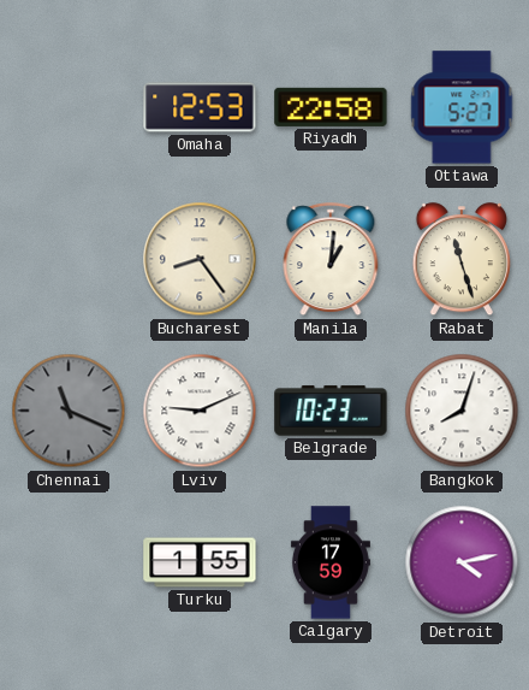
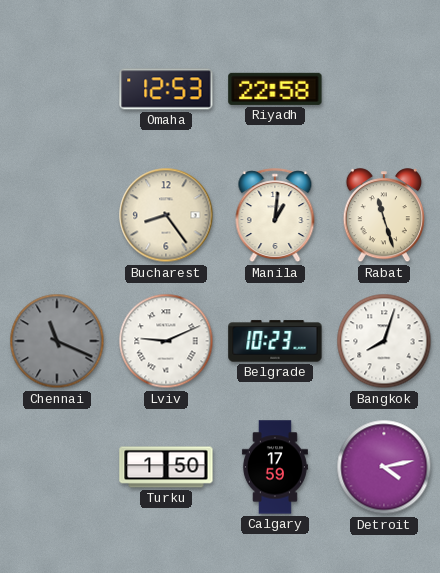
Ottawa: 5:27 -> none
Turku: 1:55 -> 1:50
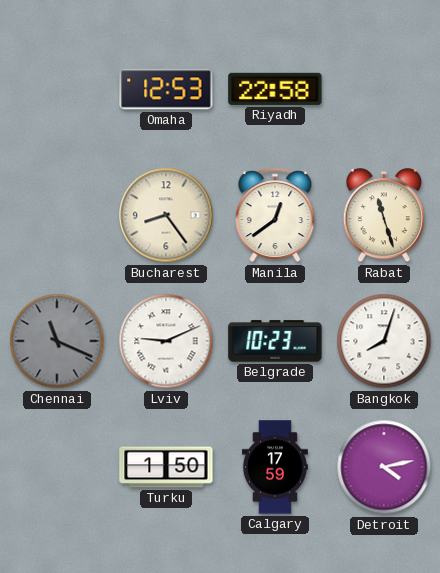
Manila: 1:01 -> 12:39
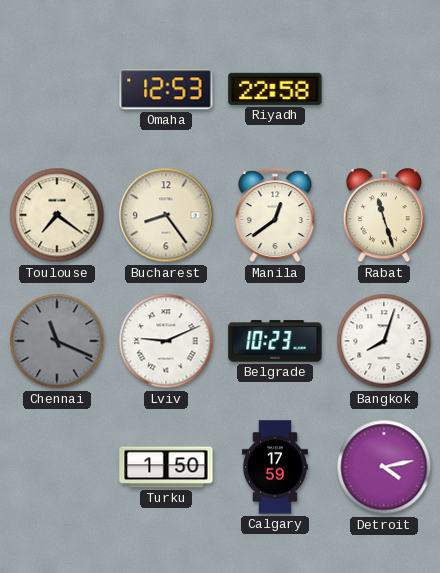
Toulouse: none -> 7:21
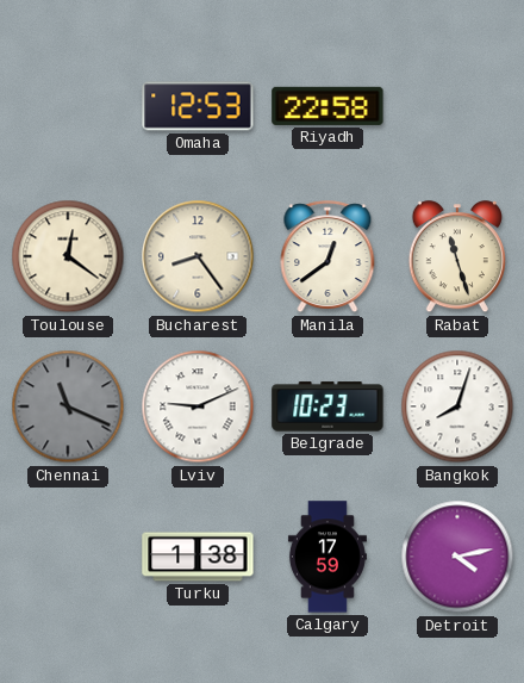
Toulouse: 7:21 -> 12:21
Turku: 1:50 -> 1:38
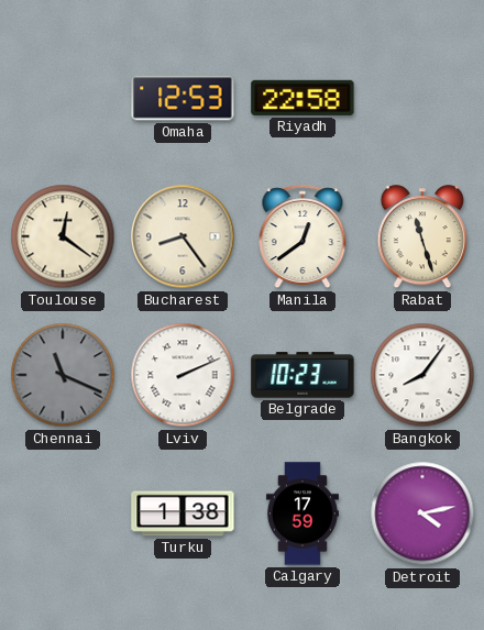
Lviv: 9:11 -> 2:11
Bangkok: 8:03 -> 8:06
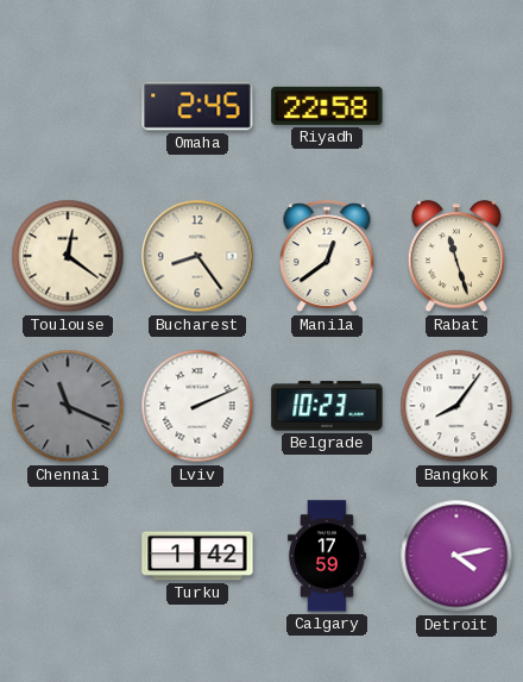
Omaha: 12:53 -> 2:45
Turku: 1:38 -> 1:42
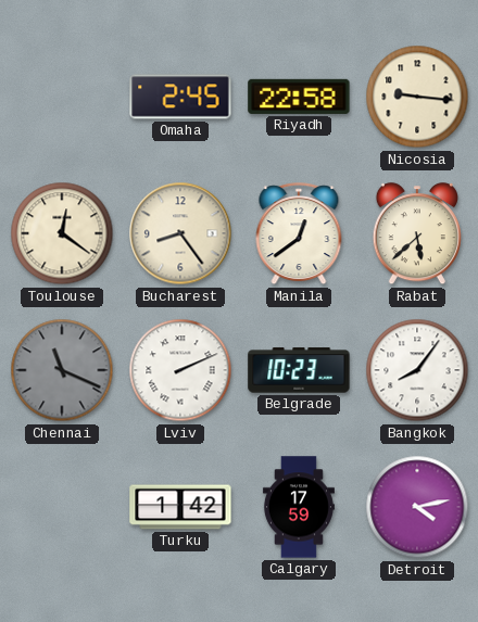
Nicosia: none -> 9:16
Rabat: 11:27 -> 5:38
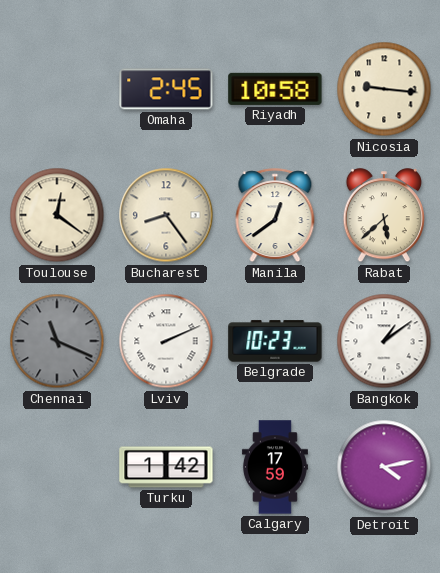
Riyadh: 22:58 -> 10:58
Bangkok: 8:06 -> 1:09
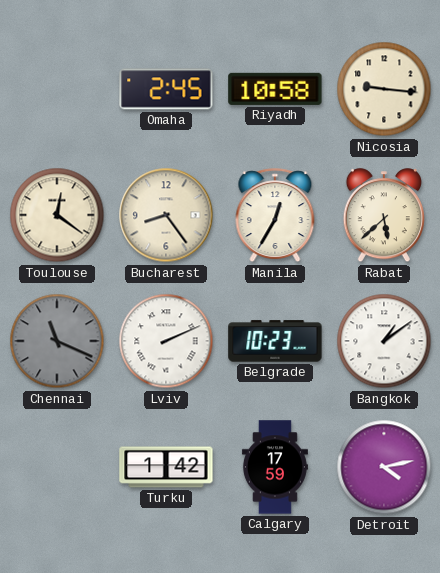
Manila: 12:39 -> 12:35
